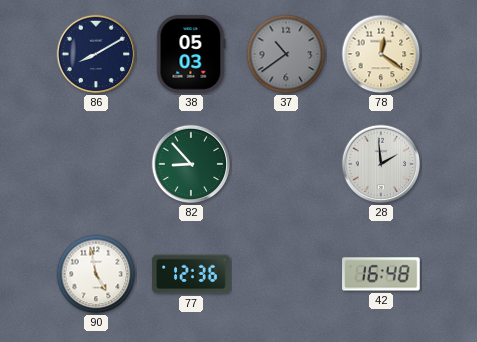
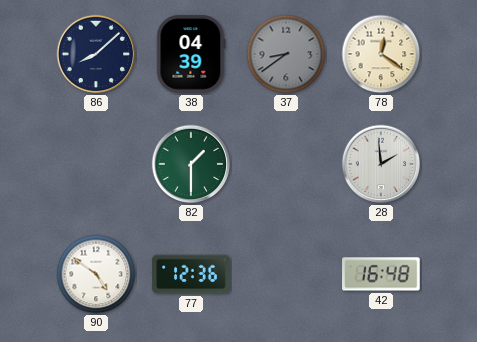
86: 8:10 -> 8:08
38: 05:03 -> 04:39
37: 10:39 -> 8:39
82: 8:53 -> 1:30
90: 4:58 -> 4:51
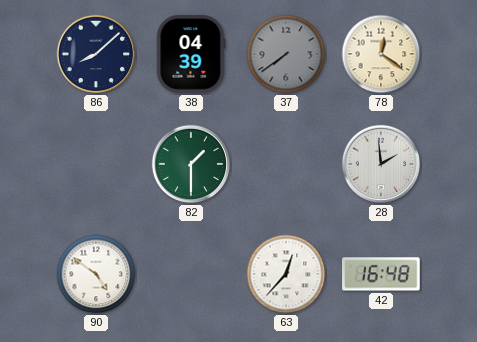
37: 8:39 -> 7:39
77: 12:36 -> none
63: none -> 12:37
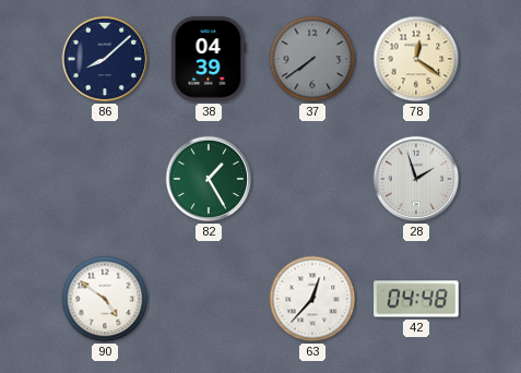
82: 1:30 -> 1:25
28: 1:59 -> 1:57
42: 16:48 -> 04:48
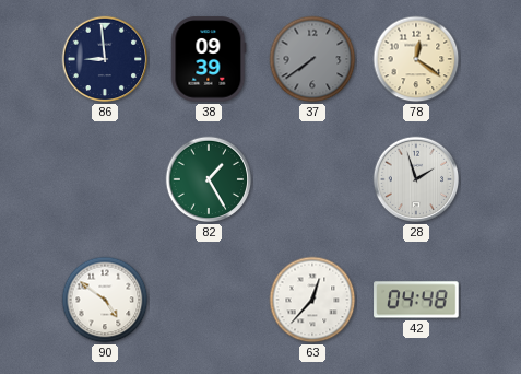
86: 8:08 -> 8:59
38: 04:39 -> 09:39
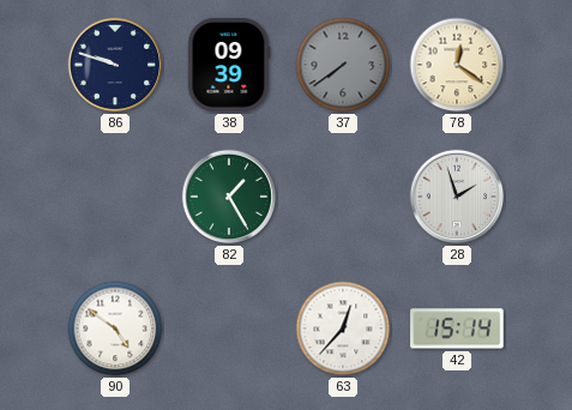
86: 8:59 -> 9:48
42: 04:48 -> 15:14
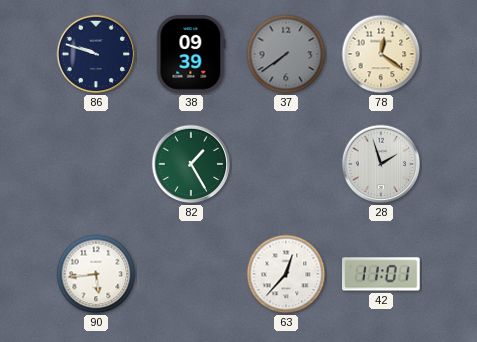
90: 4:51 -> 5:44
42: 15:14 -> 11:01
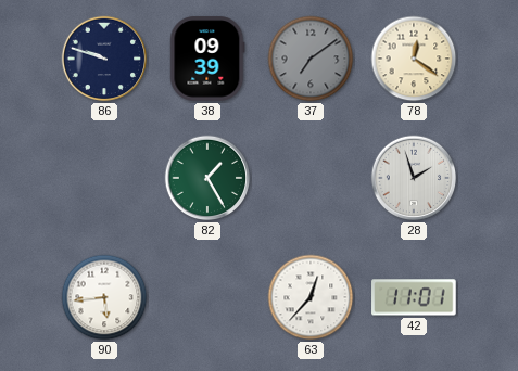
37: 7:39 -> 7:09
